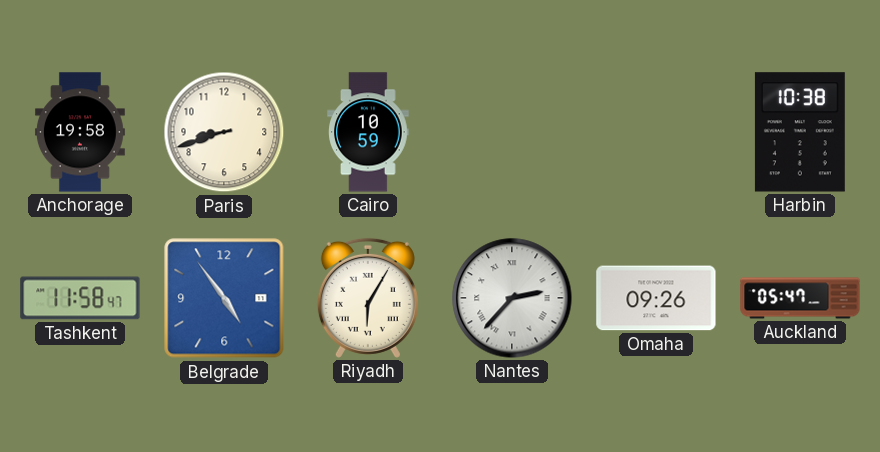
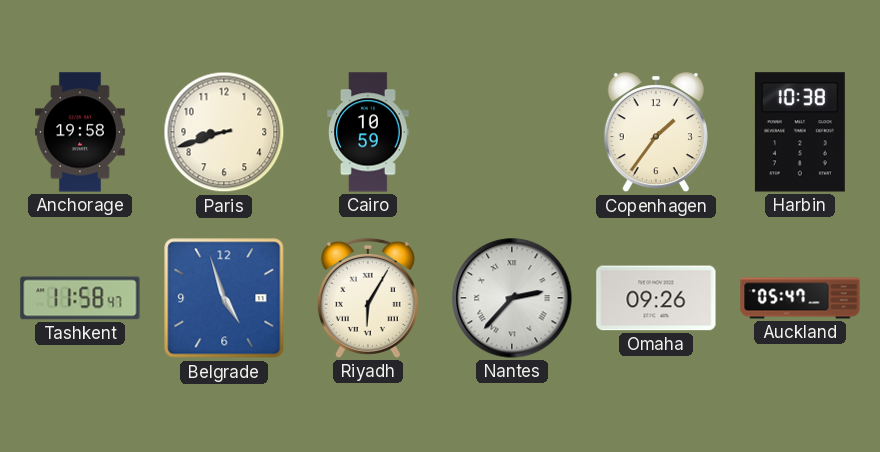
Copenhagen: none -> 1:36
Belgrade: 4:54 -> 4:57
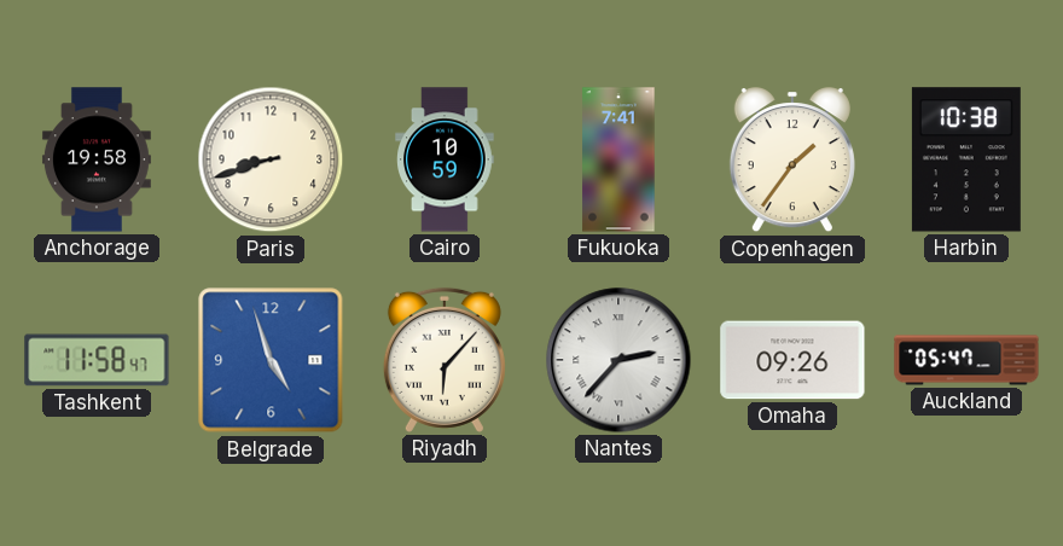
Fukuoka: none -> 7:41
Riyadh: 6:05 -> 6:07
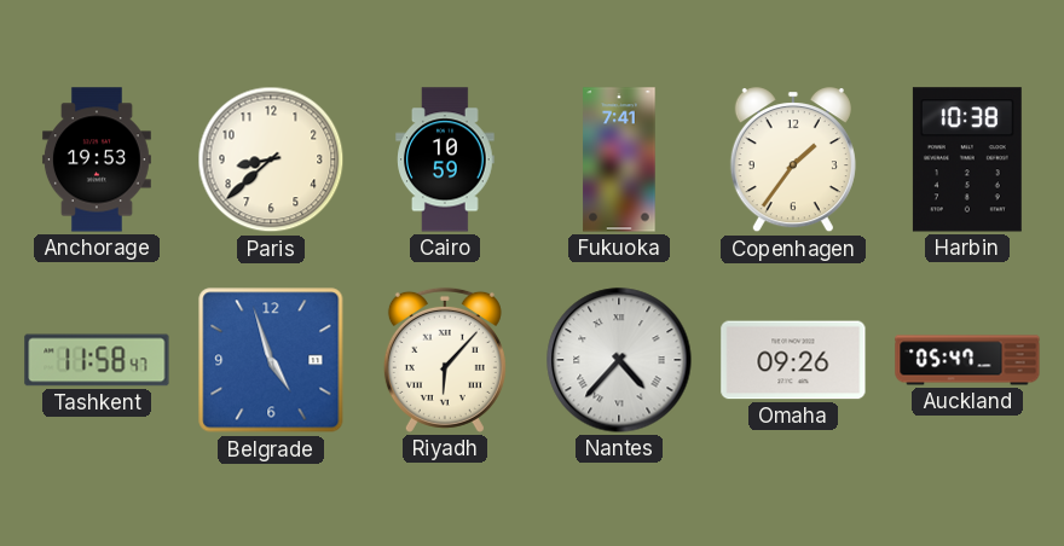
Anchorage: 19:58 -> 19:53
Paris: 8:42 -> 8:38
Nantes: 2:37 -> 4:37
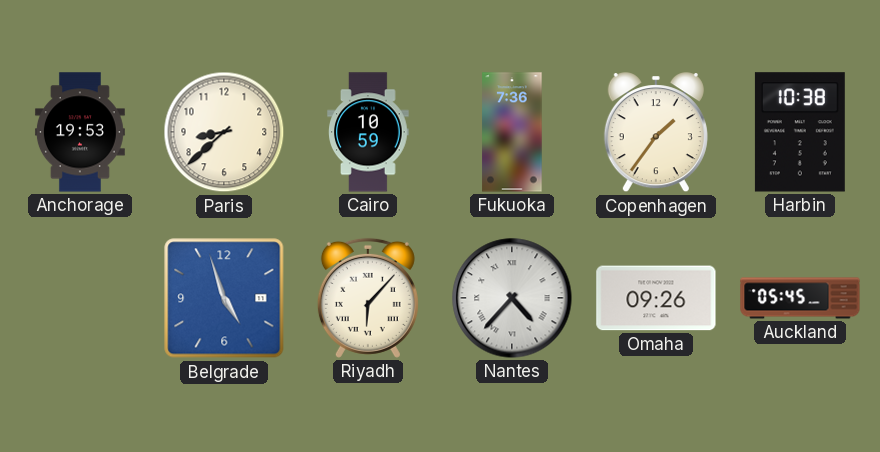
Fukuoka: 7:41 -> 7:36
Tashkent: 11:58 -> none
Auckland: 05:47 -> 05:45
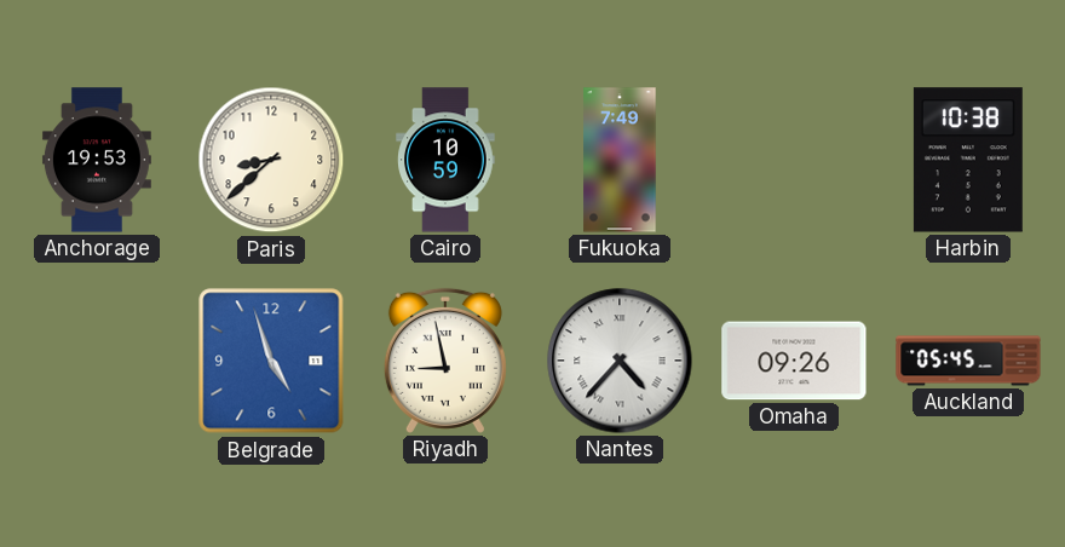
Fukuoka: 7:36 -> 7:49
Copenhagen: 1:36 -> none
Riyadh: 6:07 -> 8:58
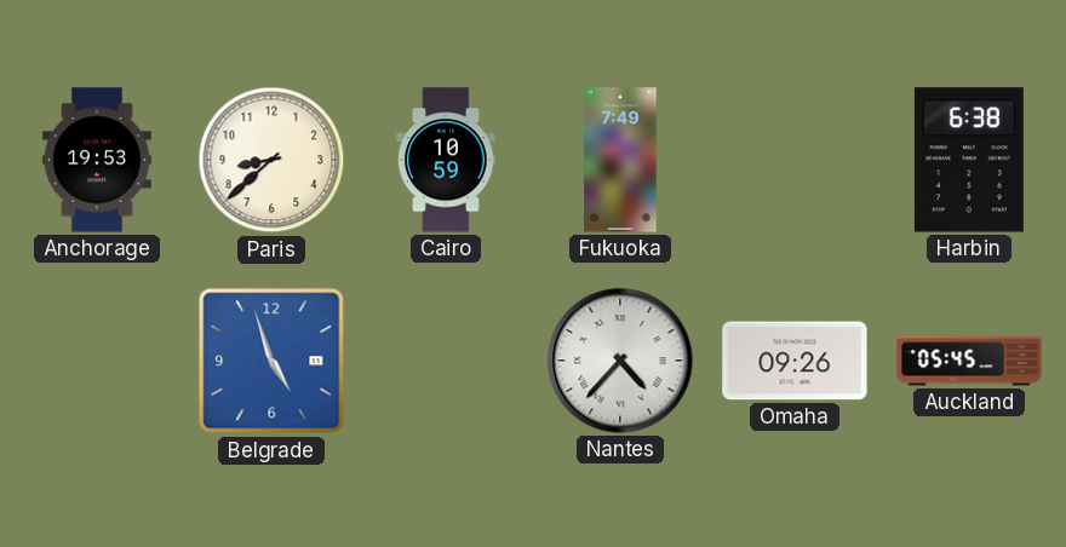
Harbin: 10:38 -> 6:38
Riyadh: 8:58 -> none
